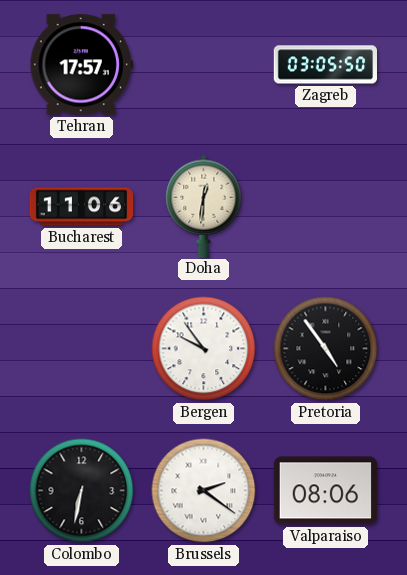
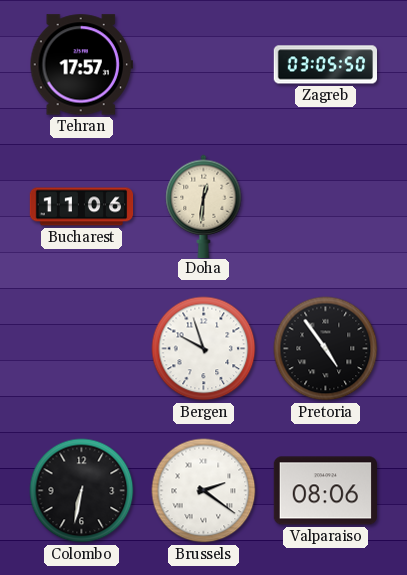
Bergen: 9:54 -> 9:57
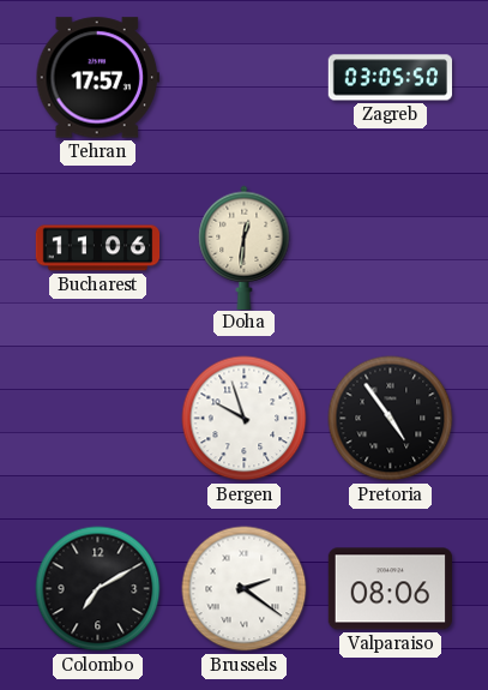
Colombo: 6:32 -> 7:10
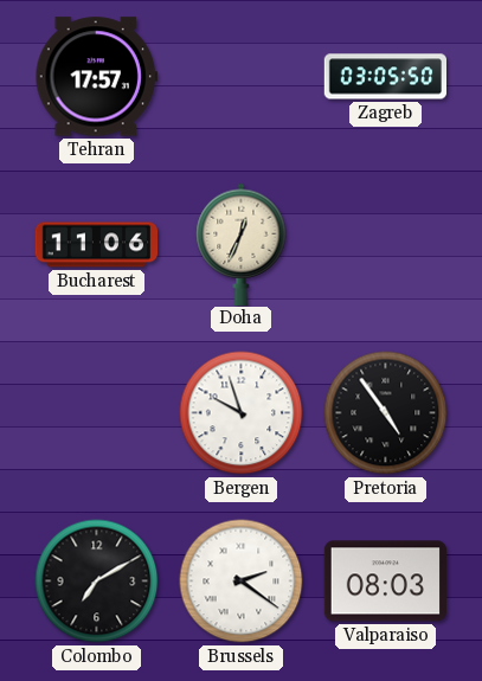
Doha: 12:31 -> 12:34
Valparaiso: 08:06 -> 08:03
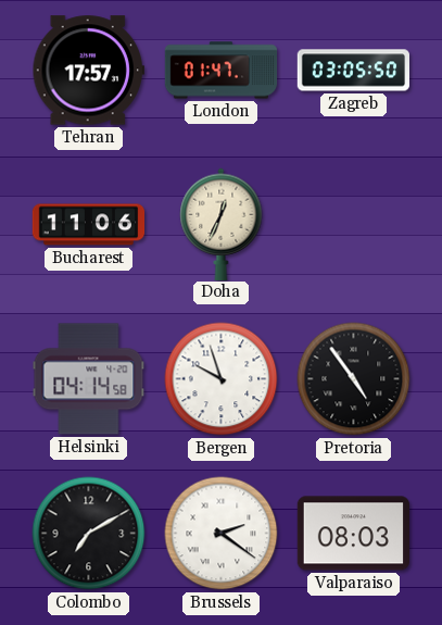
London: none -> 01:47
Helsinki: none -> 04:14
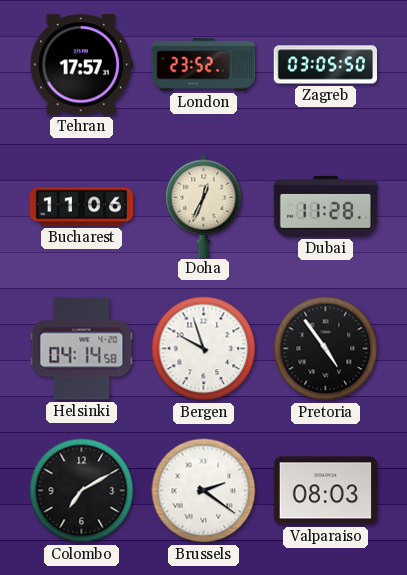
London: 01:47 -> 23:52
Dubai: none -> 11:28
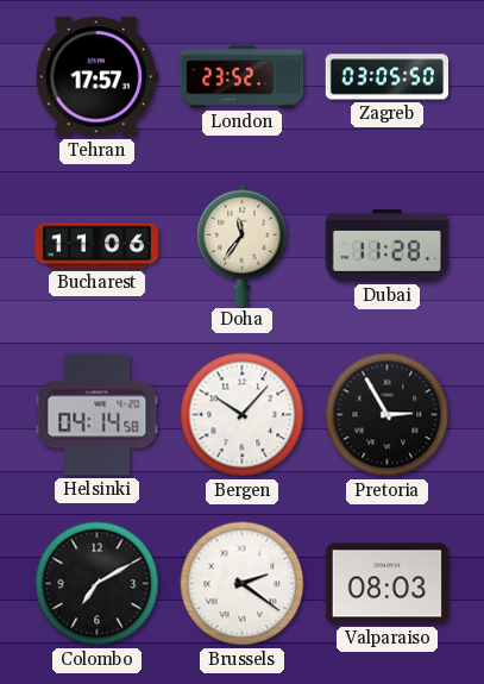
Doha: 12:34 -> 11:36
Bergen: 9:57 -> 10:07
Pretoria: 4:54 -> 2:55
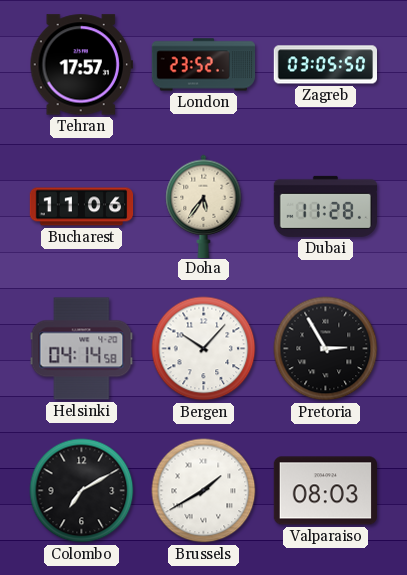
Doha: 11:36 -> 5:36
Brussels: 2:21 -> 1:40
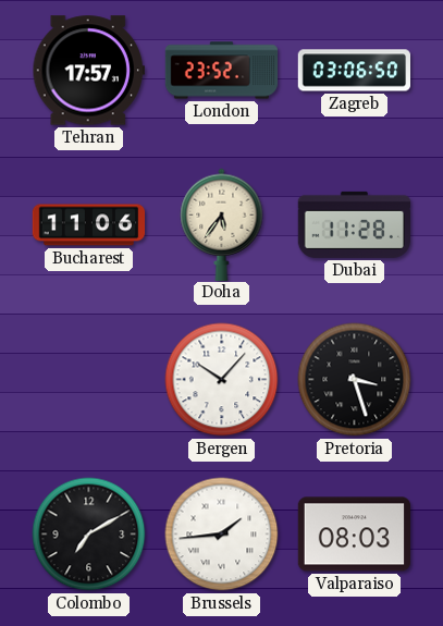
Zagreb: 03:05 -> 03:06
Helsinki: 04:14 -> none
Pretoria: 2:55 -> 3:27
Brussels: 1:40 -> 1:44
